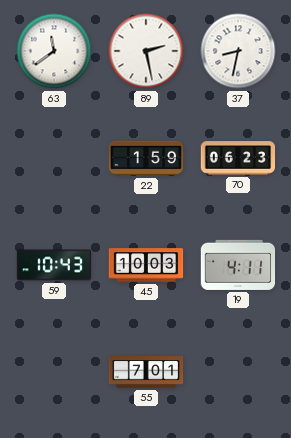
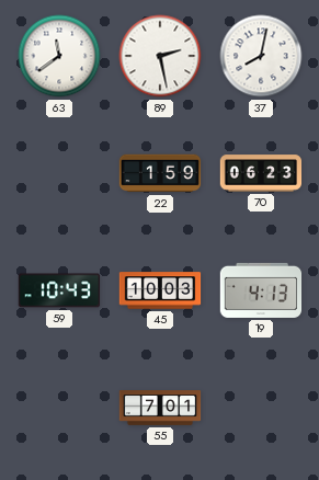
37: 8:32 -> 8:02
19: 4:11 -> 4:13
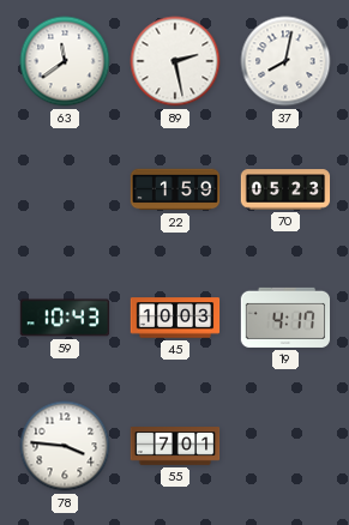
70: 06:23 -> 05:23
19: 4:13 -> 4:17
78: none -> 3:46
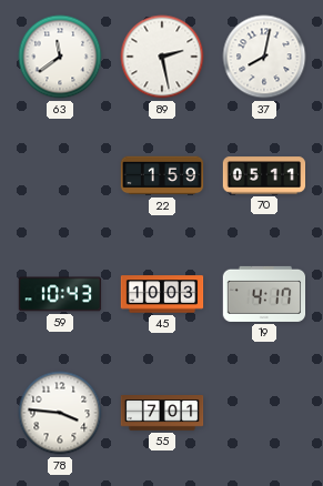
70: 05:23 -> 05:11
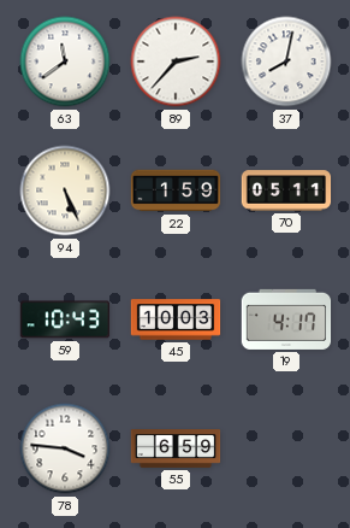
89: 2:28 -> 2:37
94: none -> 5:26
55: 7:01 -> 6:59
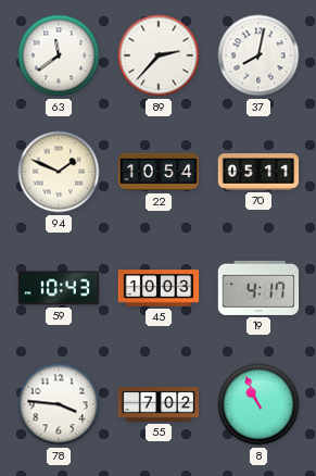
94: 5:26 -> 1:49
22: 1:59 -> 10:54
55: 6:59 -> 7:02
8: none -> 10:56
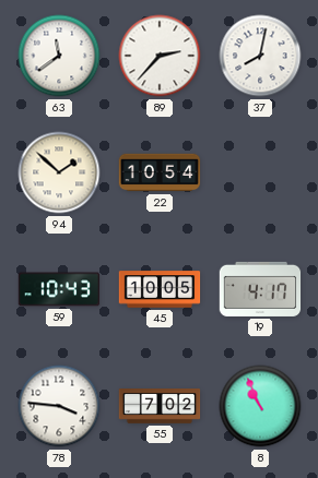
94: 1:49 -> 1:52
70: 05:11 -> none
45: 10:03 -> 10:05
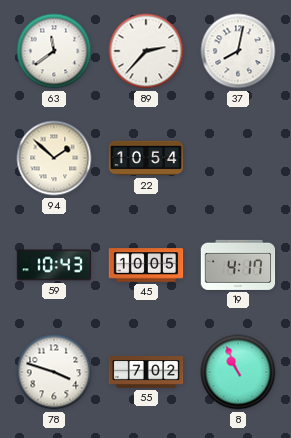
78: 3:46 -> 3:48
